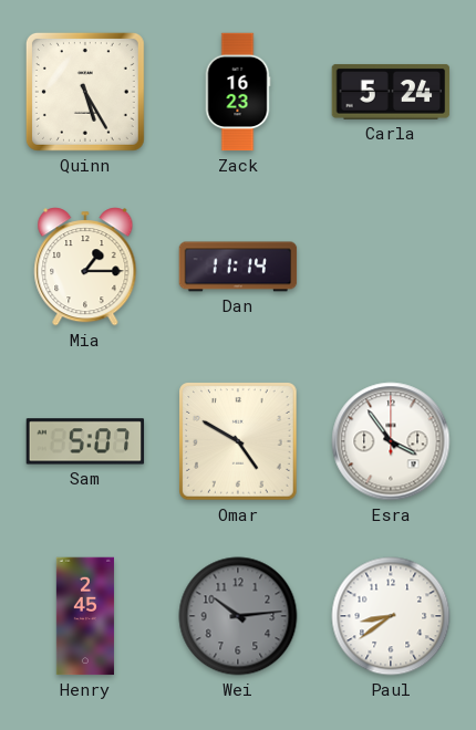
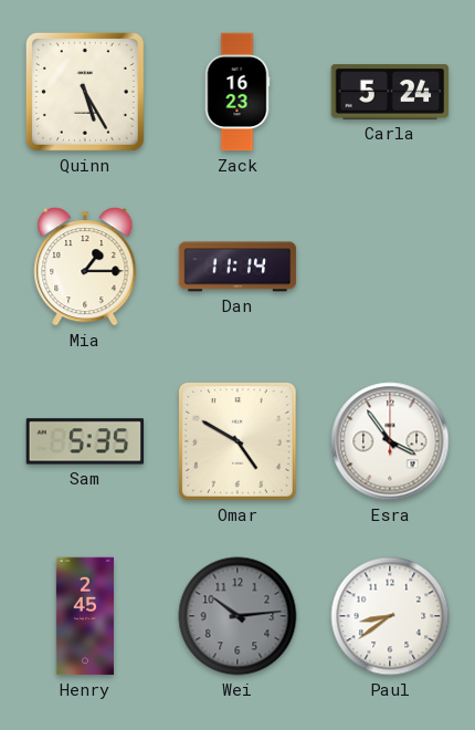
Sam: 5:07 -> 5:35
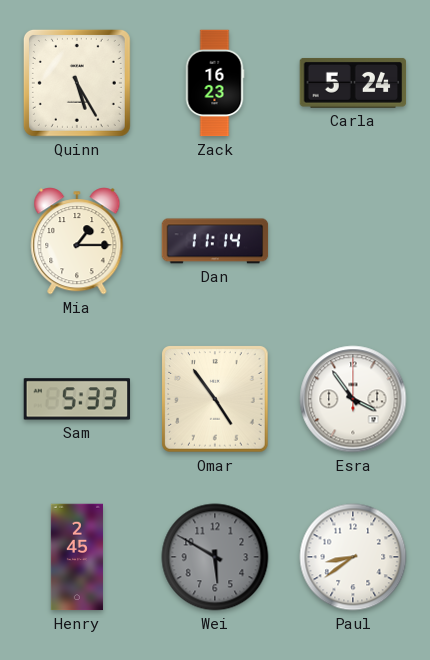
Sam: 5:35 -> 5:33
Omar: 4:50 -> 4:54
Wei: 10:14 -> 5:50
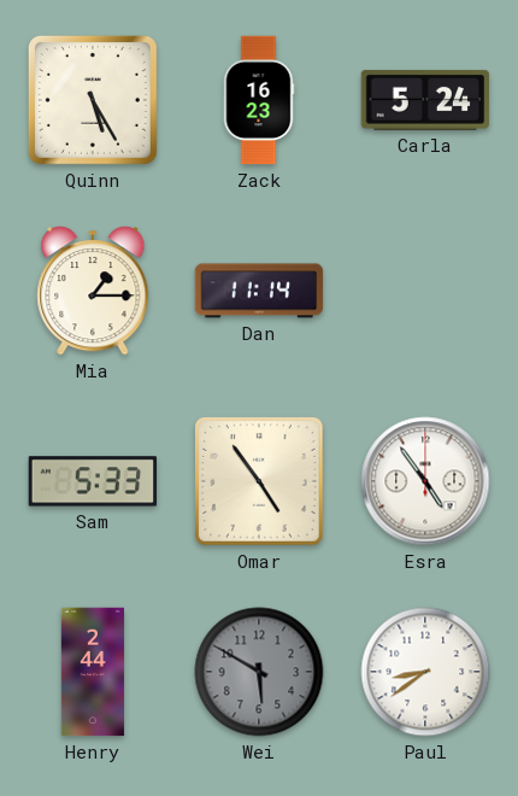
Esra: 3:54 -> 4:54
Henry: 2:45 -> 2:44
